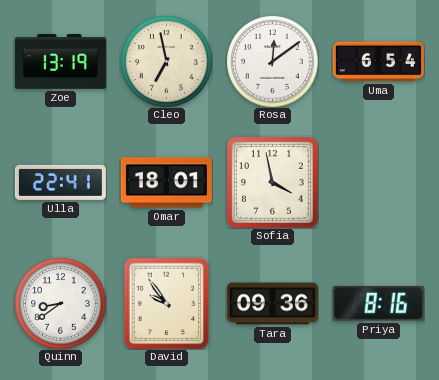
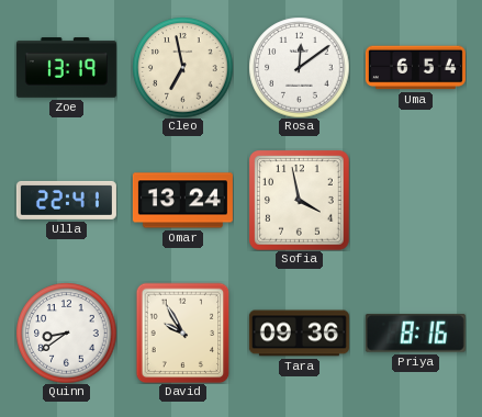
Omar: 18:01 -> 13:24
David: 9:54 -> 9:55
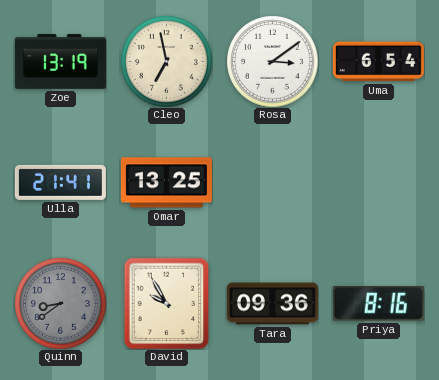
Rosa: 12:09 -> 3:09
Ulla: 22:41 -> 21:41
Omar: 13:24 -> 13:25
Sofia: 3:58 -> none
Quinn dial: white -> grey
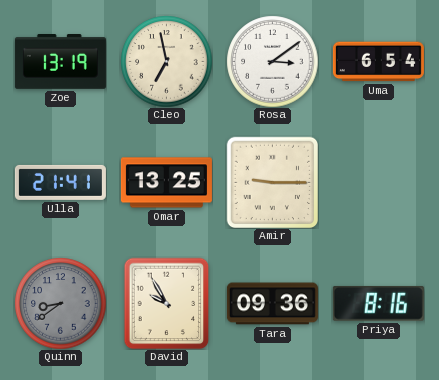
Amir: none -> 9:15
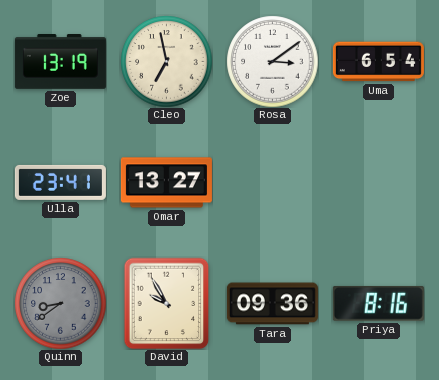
Ulla: 21:41 -> 23:41
Omar: 13:25 -> 13:27
Amir: 9:15 -> none
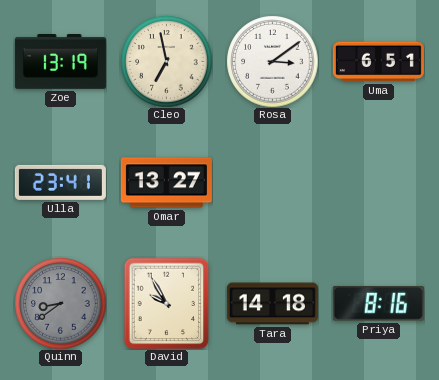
Uma: 6:54 -> 6:51
Tara: 09:36 -> 14:18
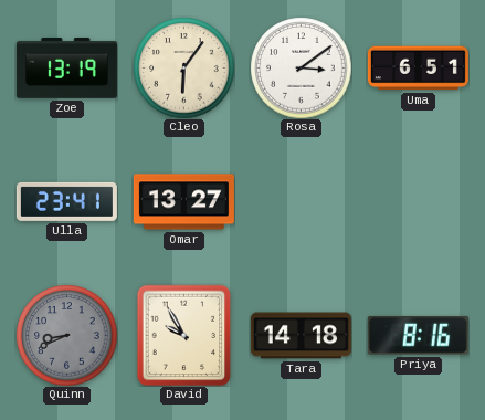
Cleo: 6:58 -> 6:06
Quinn: 8:39 -> 8:41
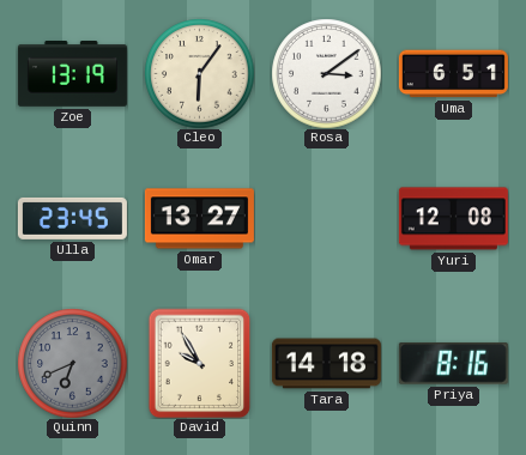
Ulla: 23:41 -> 23:45
Yuri: none -> 12:08
Quinn: 8:41 -> 6:41
